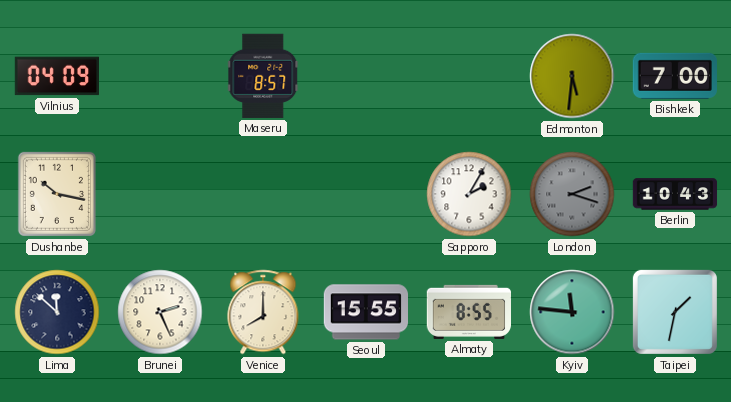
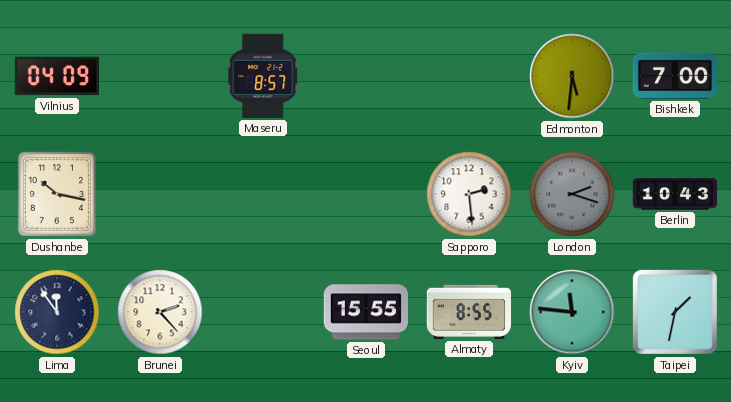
Sapporo: 2:05 -> 2:29
Lima: 11:52 -> 11:54
Brunei: 2:26 -> 2:23
Venice: 8:00 -> none
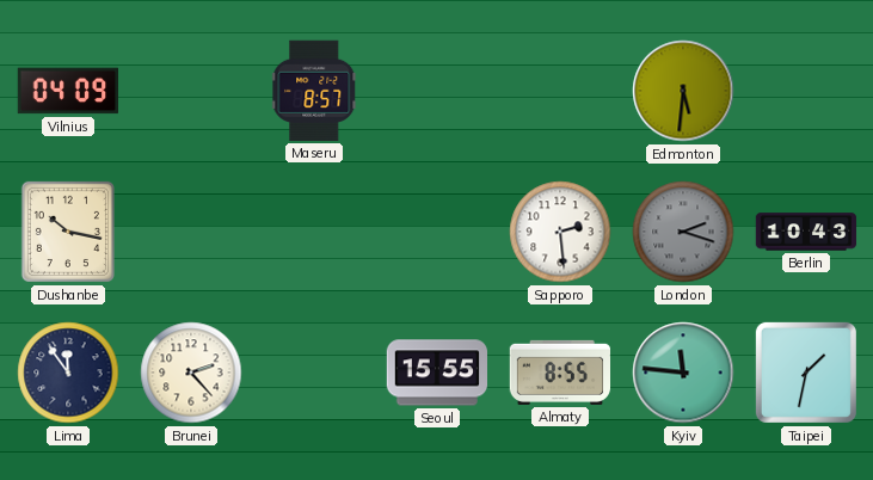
Bishkek: 7:00 -> none
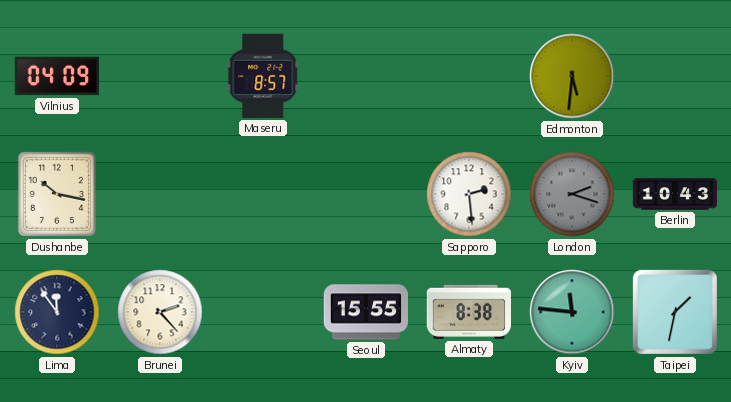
Almaty: 8:55 -> 8:38
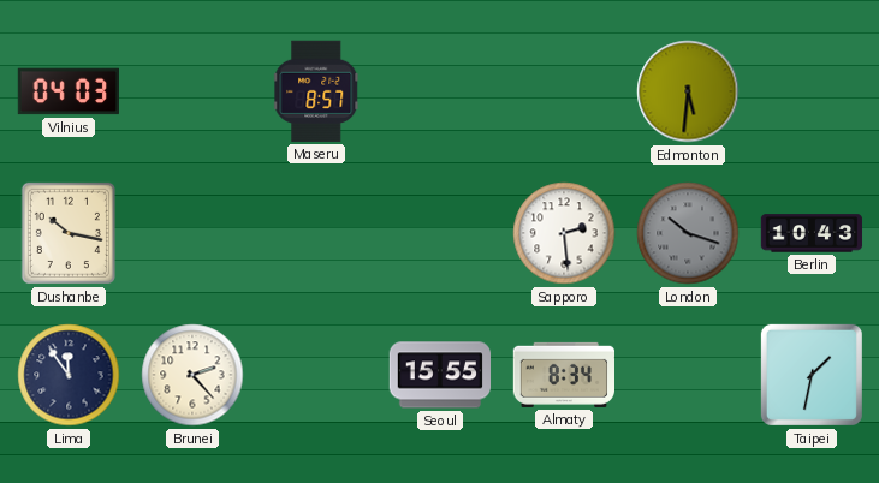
Vilnius: 04:09 -> 04:03
London: 2:18 -> 10:18
Almaty: 8:38 -> 8:34
Kyiv: 11:46 -> none
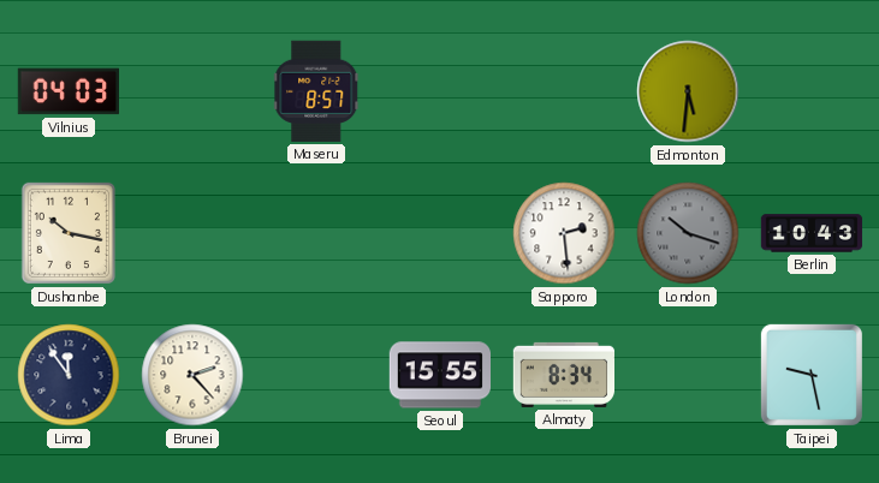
Taipei: 1:32 -> 9:28
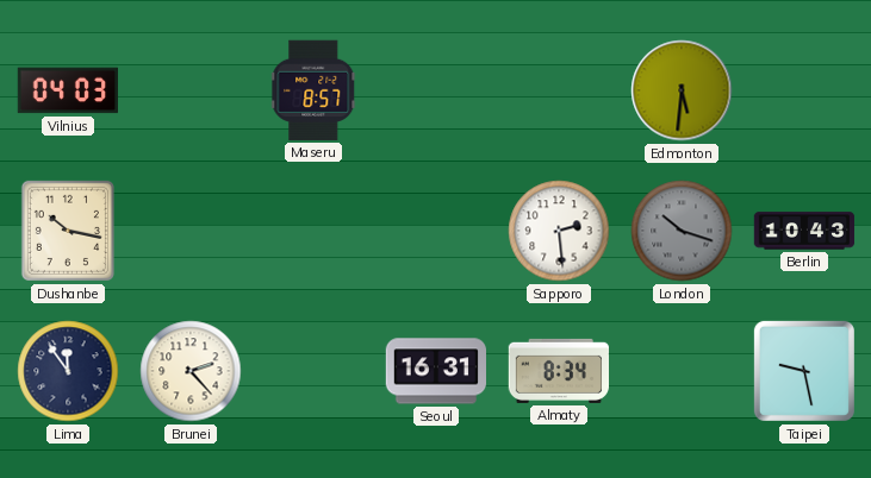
Seoul: 15:55 -> 16:31
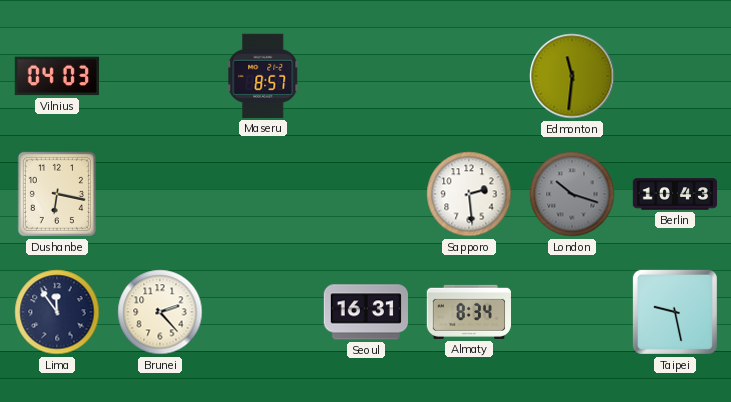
Edmonton: 5:31 -> 11:31
Dushanbe: 10:17 -> 6:17
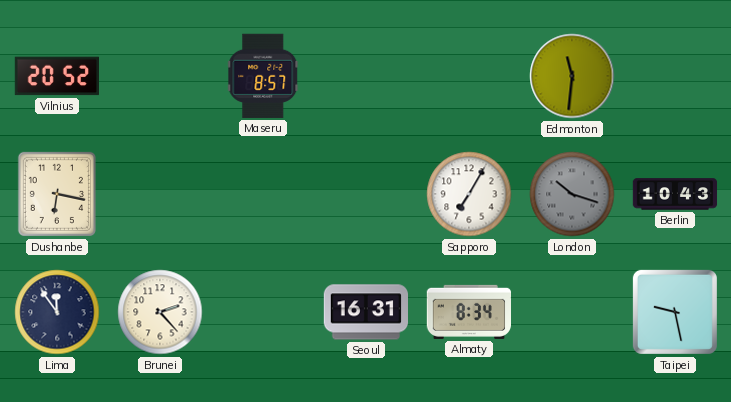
Vilnius: 04:03 -> 20:52
Sapporo: 2:29 -> 7:05
